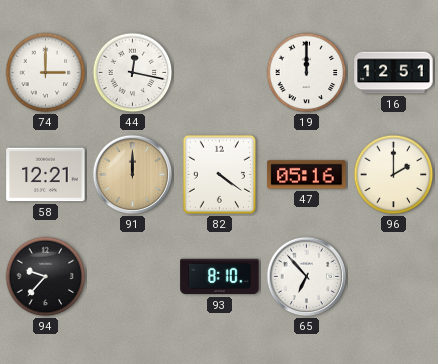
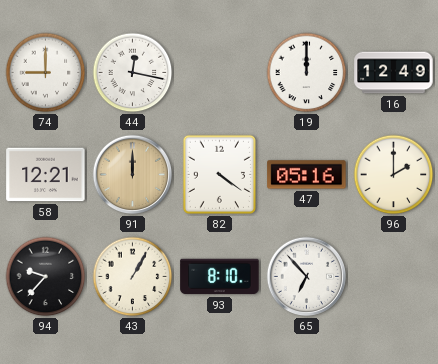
74: 3:00 -> 9:00
16: 12:51 -> 12:49
43: none -> 1:05
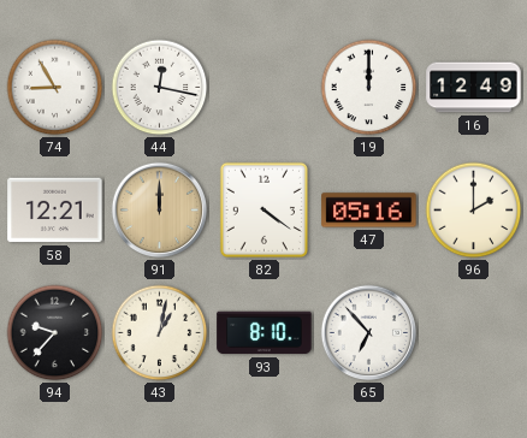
74: 9:00 -> 8:55
43: 1:05 -> 1:02
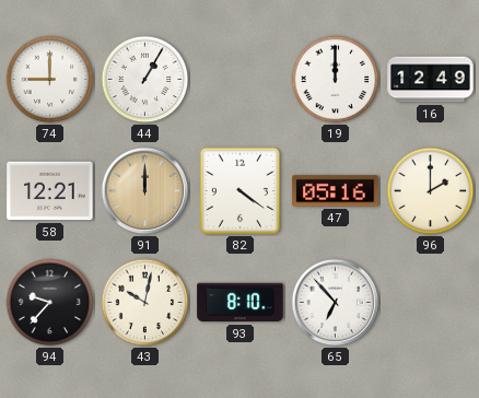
74: 8:55 -> 9:00
44: 12:17 -> 1:05
43: 1:02 -> 10:02
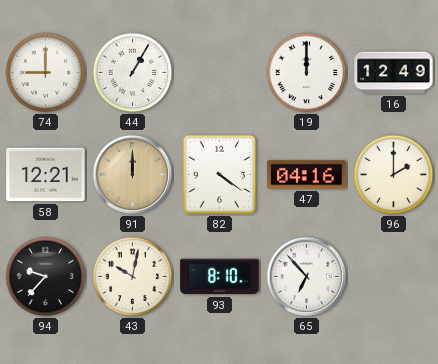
47: 05:16 -> 04:16
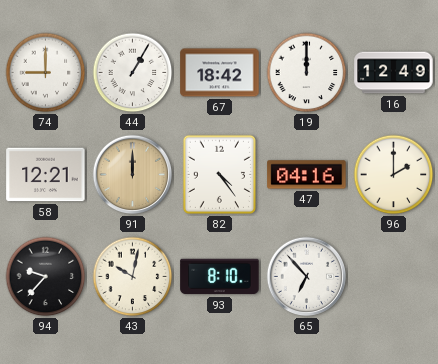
67: none -> 18:42
82: 4:21 -> 4:24
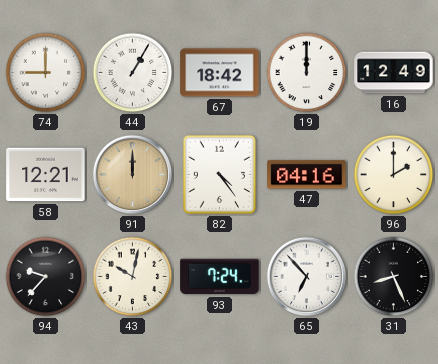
93: 8:10 -> 7:24
31: none -> 8:26
